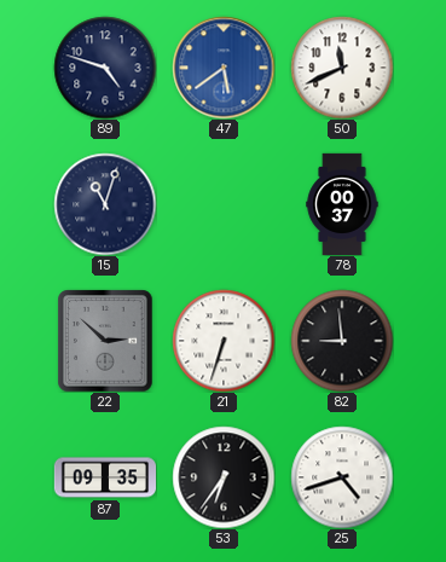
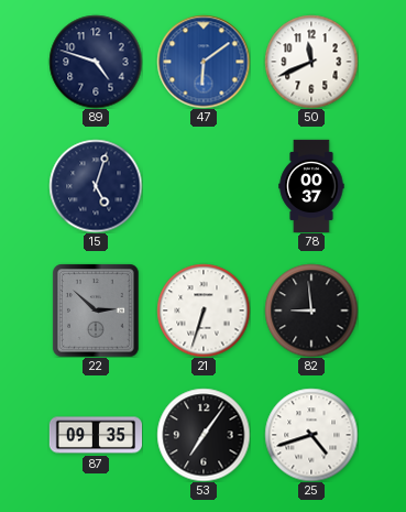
47: 5:39 -> 6:09
15: 11:03 -> 5:03
53: 6:36 -> 7:06
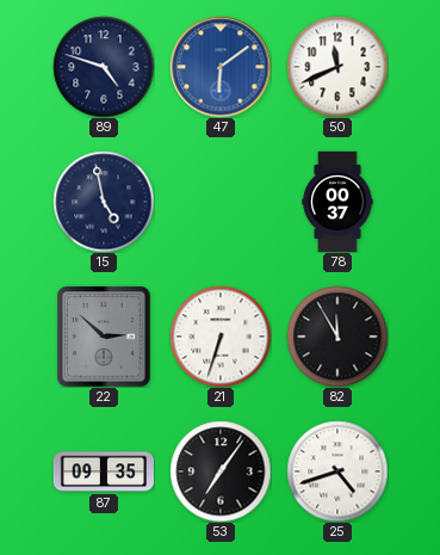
15: 5:03 -> 4:58
82: 8:59 -> 11:55
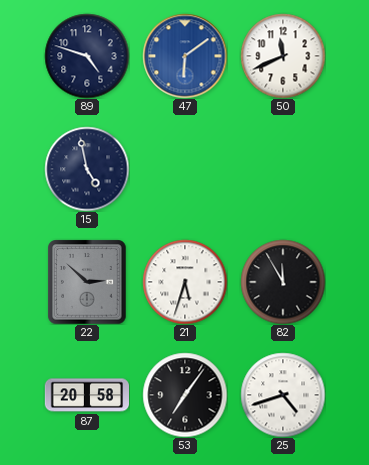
78: 00:37 -> none
21: 6:33 -> 5:33
87: 09:35 -> 20:58
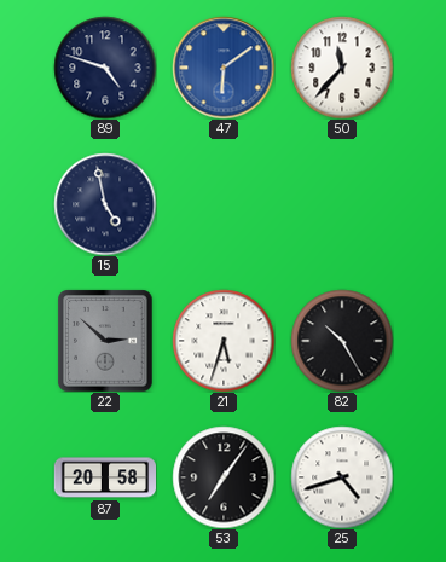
50: 11:41 -> 11:37
82: 11:55 -> 10:25
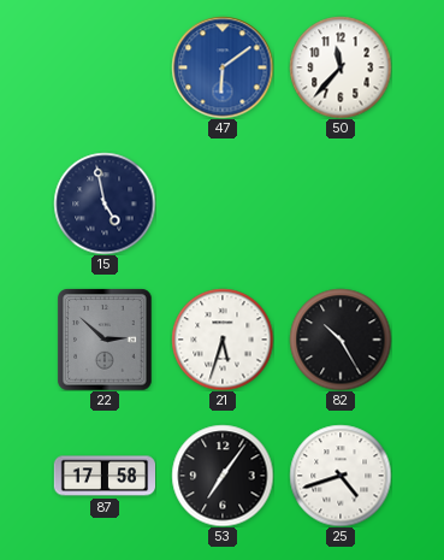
89: 4:48 -> none
87: 20:58 -> 17:58
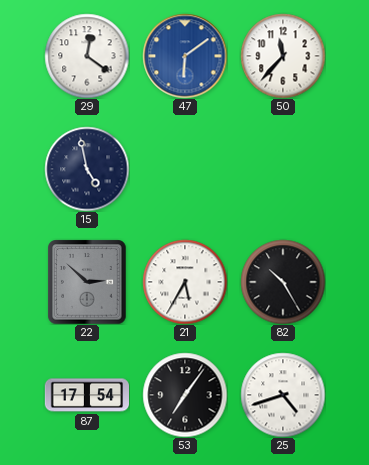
29: none -> 12:21
21: 5:33 -> 5:35
87: 17:58 -> 17:54
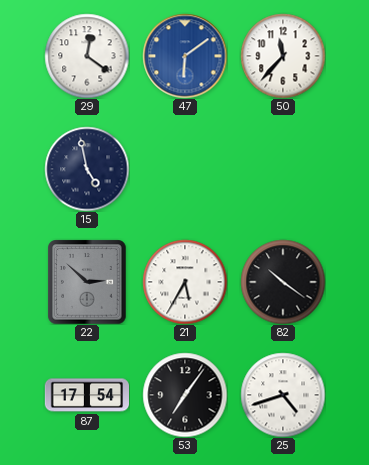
82: 10:25 -> 10:21
